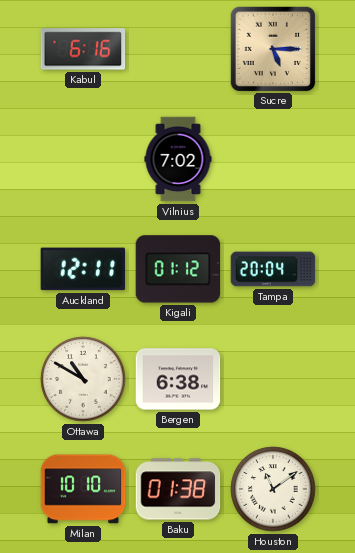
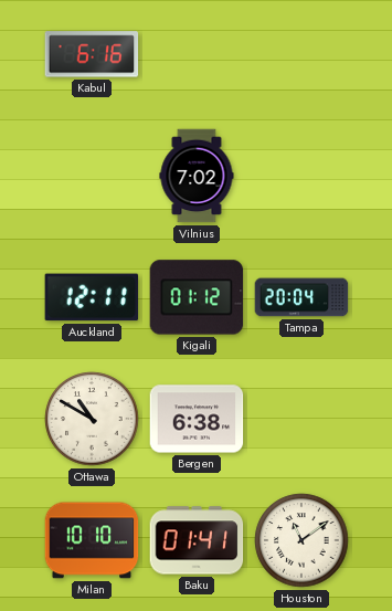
Sucre: 5:15 -> none
Baku: 01:38 -> 01:41
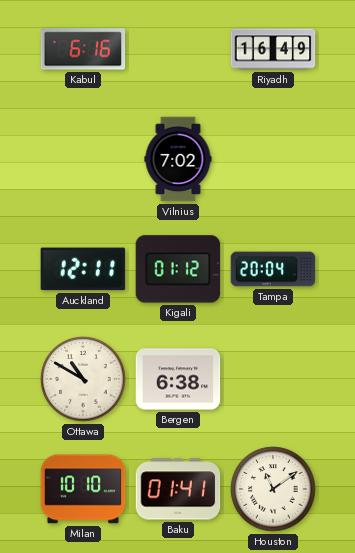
Riyadh: none -> 16:49
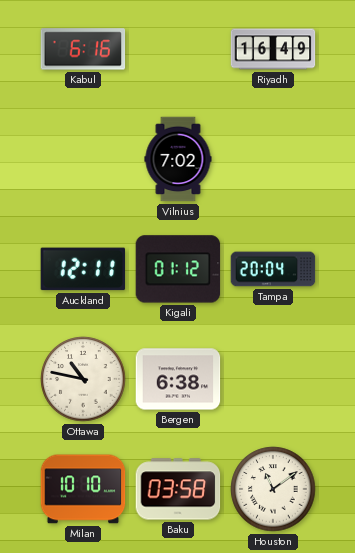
Ottawa: 10:50 -> 10:47
Baku: 01:41 -> 03:58
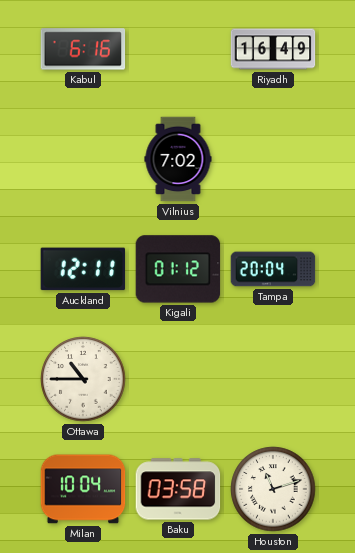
Ottawa: 10:47 -> 10:45
Bergen: 6:38 -> none
Milan: 10:10 -> 10:04
Houston: 11:09 -> 11:12
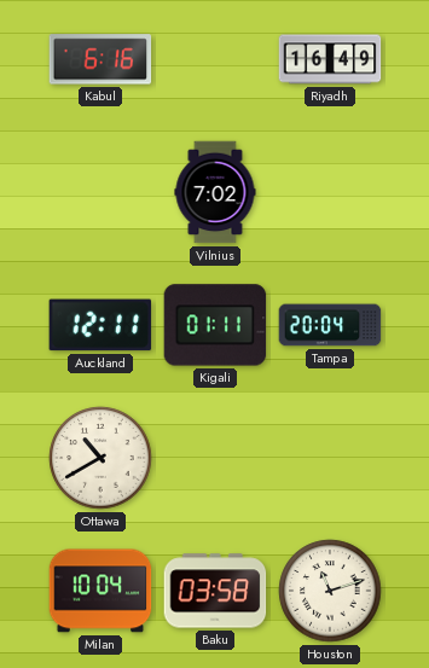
Kigali: 01:12 -> 01:11
Ottawa: 10:45 -> 10:40
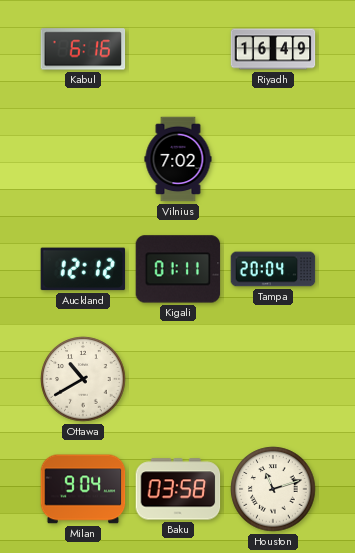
Auckland: 12:11 -> 12:12
Milan: 10:04 -> 9:04
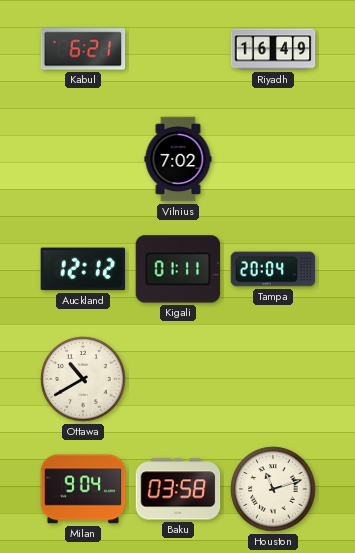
Kabul: 6:16 -> 6:21
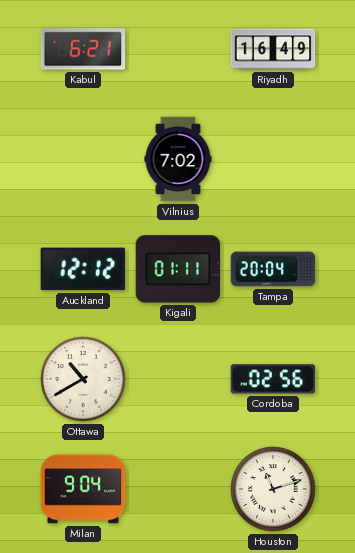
Cordoba: none -> 02:56
Baku: 03:58 -> none
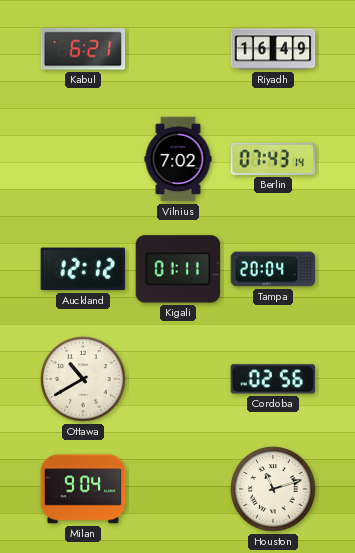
Berlin: none -> 07:43
